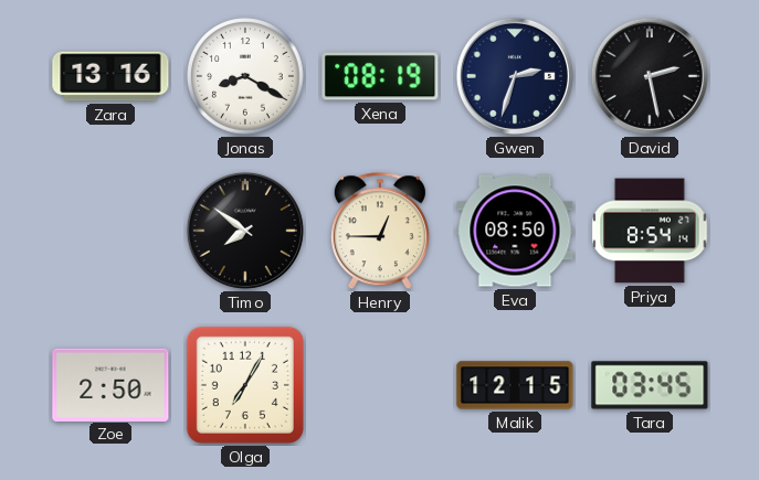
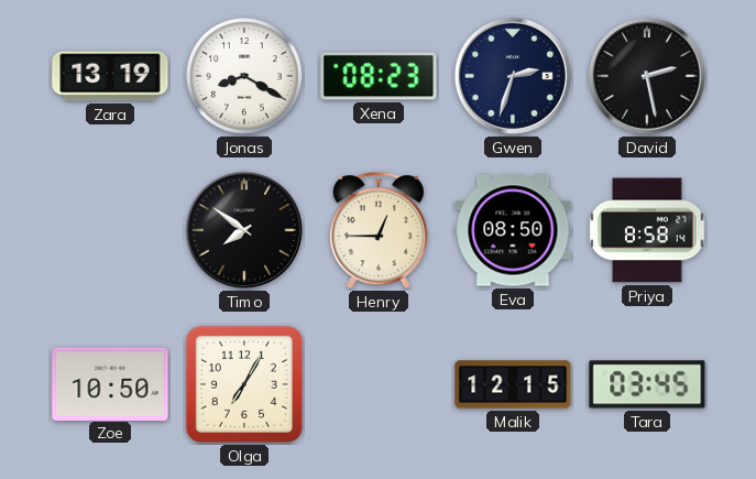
Zara: 13:16 -> 13:19
Xena: 08:19 -> 08:23
Priya: 8:54 -> 8:58
Zoe: 2:50 -> 10:50
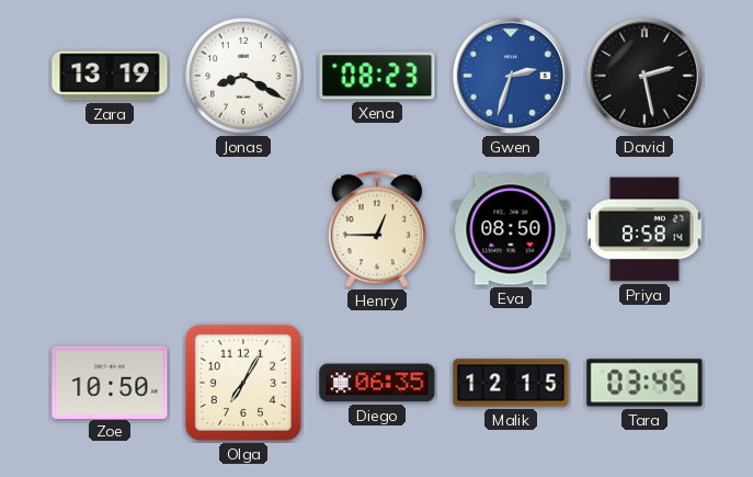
Gwen dial: navy -> blue
Timo: 7:51 -> none
Diego: none -> 06:35
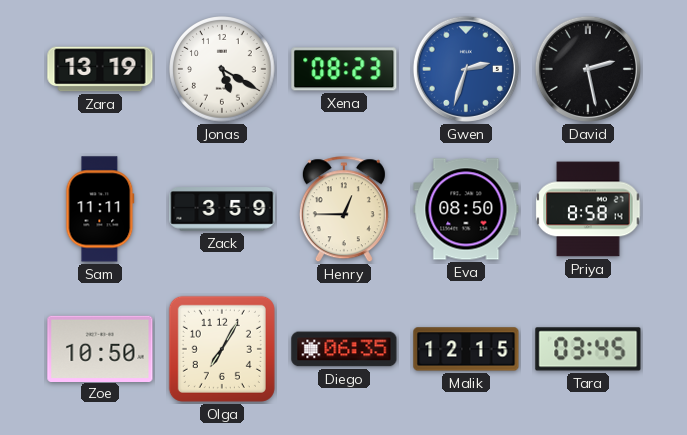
Jonas: 8:20 -> 5:20
Sam: none -> 11:11
Zack: none -> 3:59
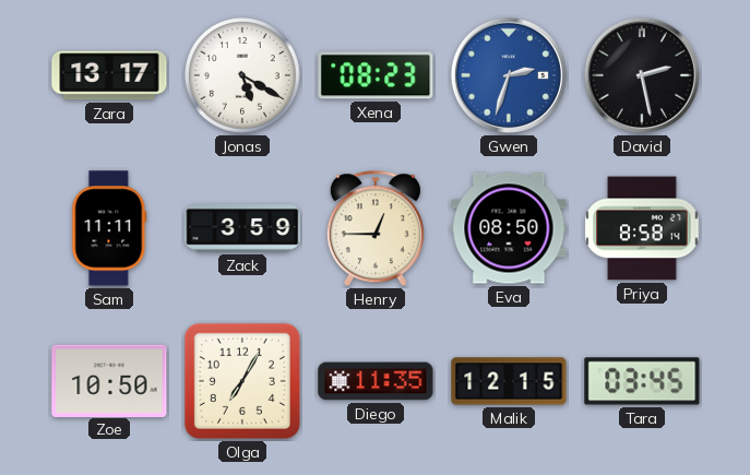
Zara: 13:19 -> 13:17
Diego: 06:35 -> 11:35
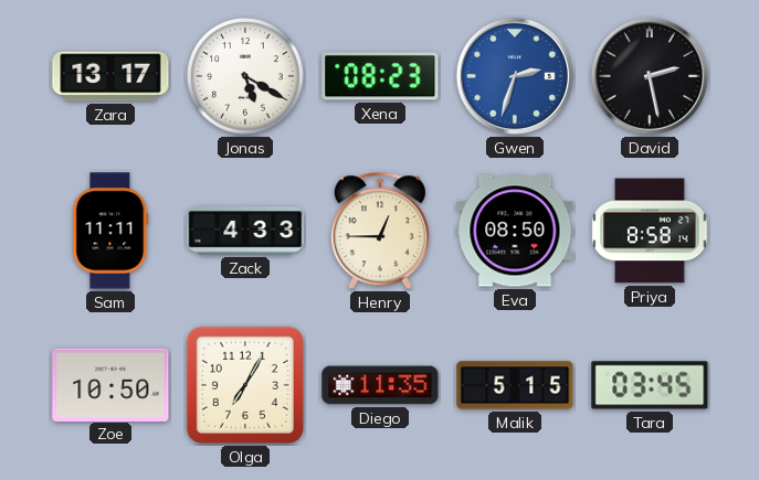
Zack: 3:59 -> 4:33
Malik: 12:15 -> 5:15
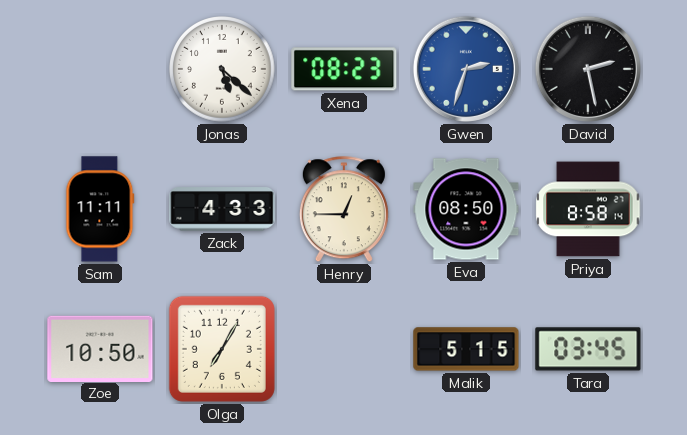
Zara: 13:17 -> none
Jonas: 5:20 -> 5:22
Diego: 11:35 -> none
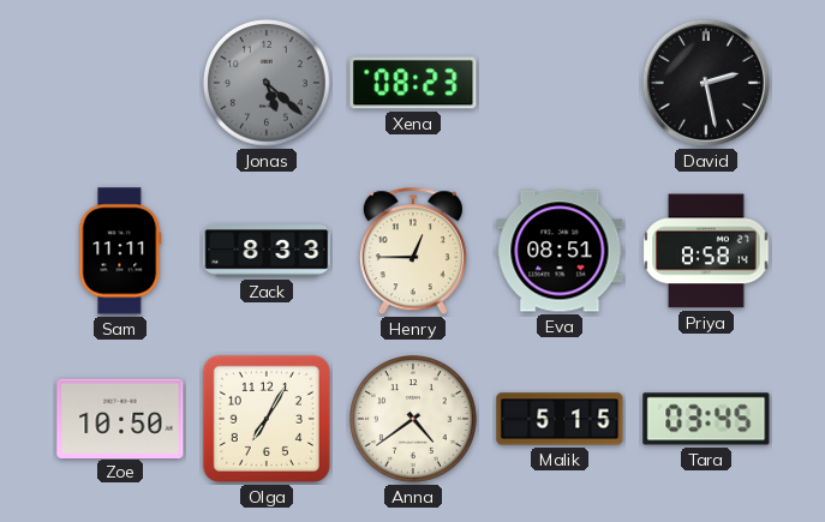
Jonas dial: white -> grey
Gwen: 2:33 -> none
Zack: 4:33 -> 8:33
Eva: 08:50 -> 08:51
Anna: none -> 4:39
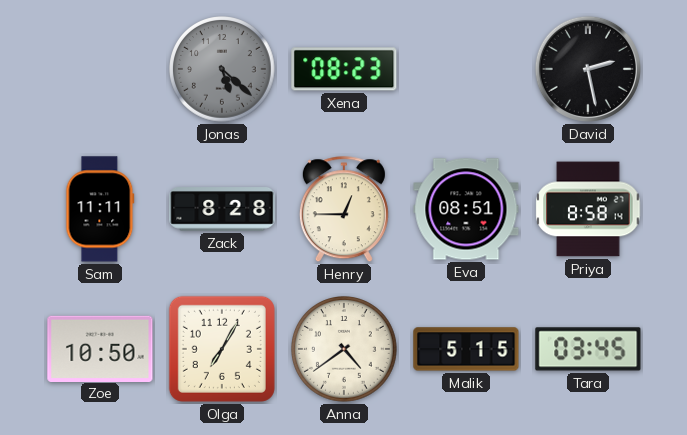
Zack: 8:33 -> 8:28
